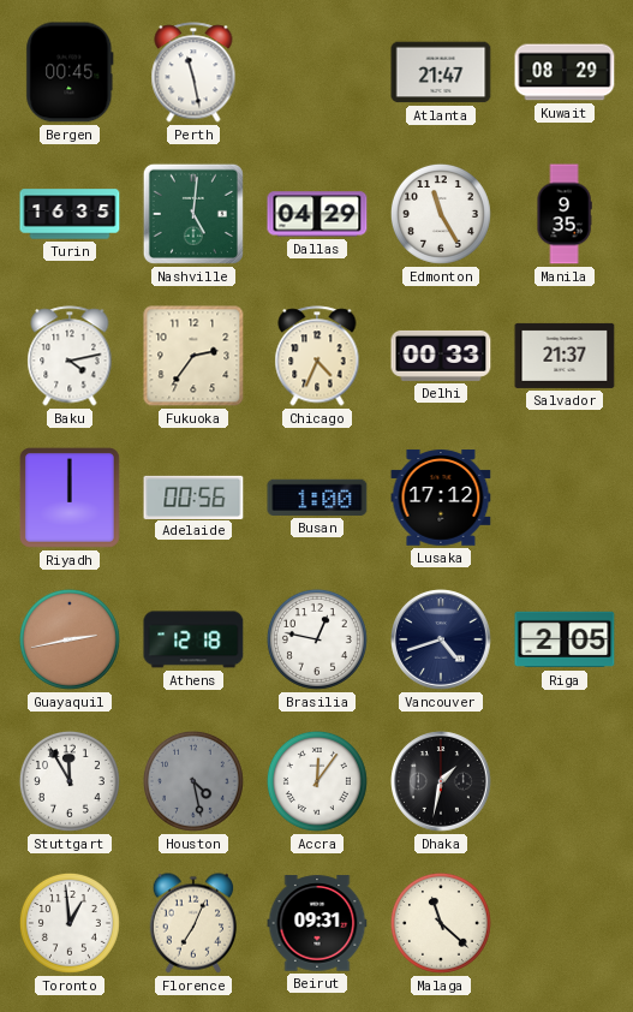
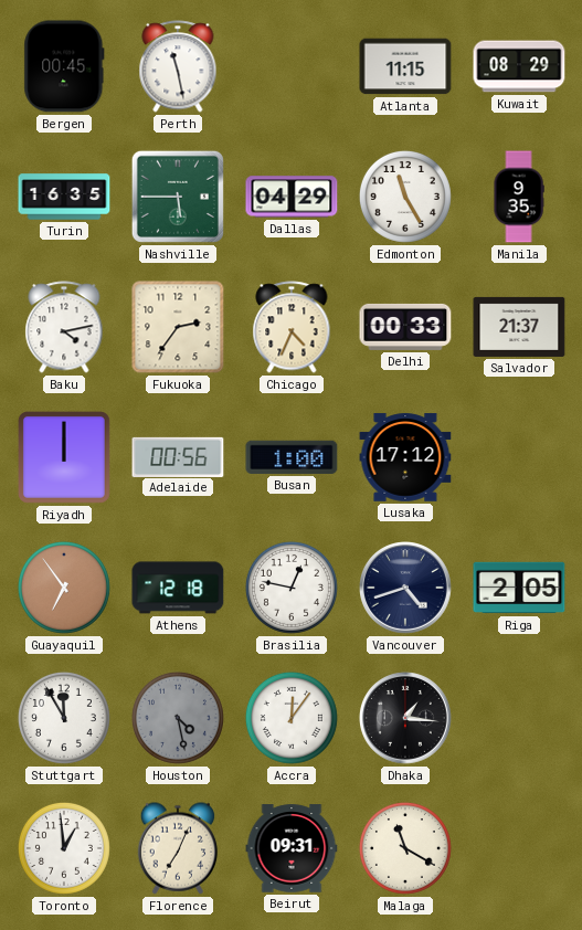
Atlanta: 21:47 -> 11:15
Nashville: 5:01 -> 5:45
Guayaquil: 2:43 -> 6:54
Dhaka: 1:32 -> 1:16
Malaga: 11:22 -> 11:20
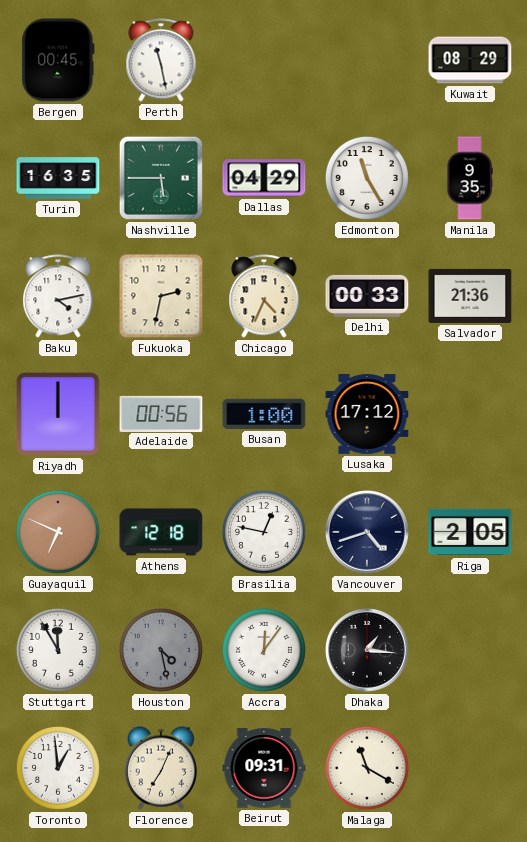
Atlanta: 11:15 -> none
Fukuoka: 2:36 -> 2:32
Salvador: 21:37 -> 21:36
Guayaquil: 6:54 -> 6:49
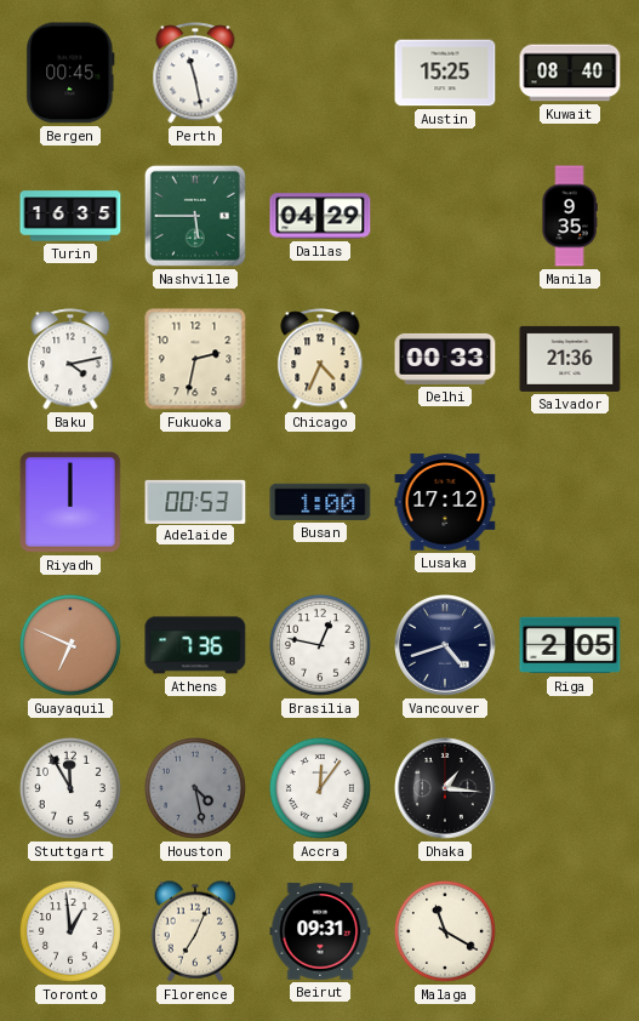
Austin: none -> 15:25
Kuwait: 08:29 -> 08:40
Edmonton: 11:25 -> none
Adelaide: 00:56 -> 00:53
Athens: 12:18 -> 7:36
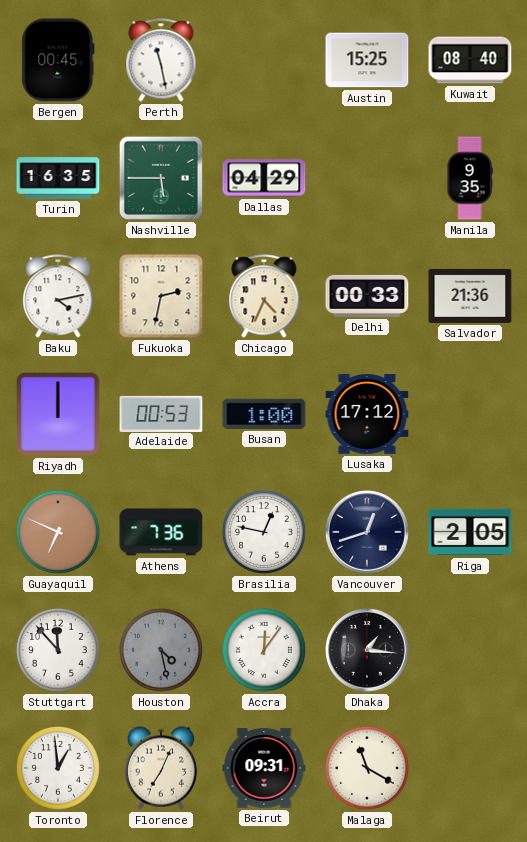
Vancouver: 4:42 -> 12:42
Stuttgart: 11:55 -> 11:53
